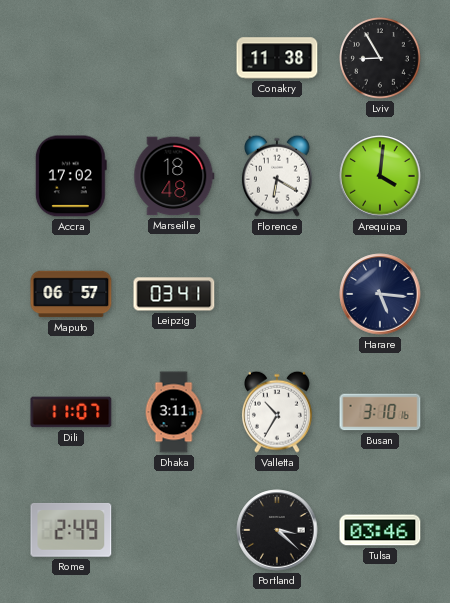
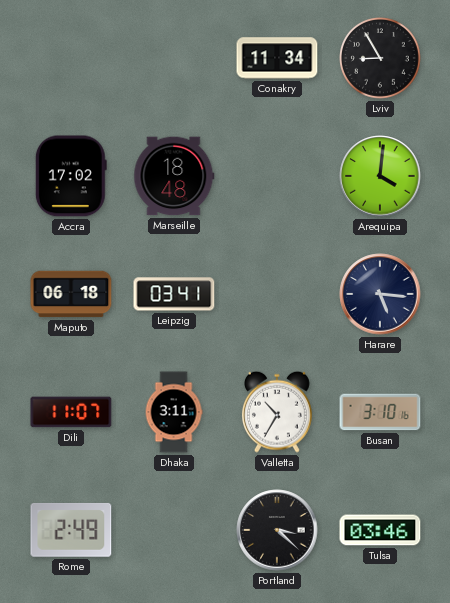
Conakry: 11:38 -> 11:34
Florence: 6:20 -> none
Maputo: 06:57 -> 06:18
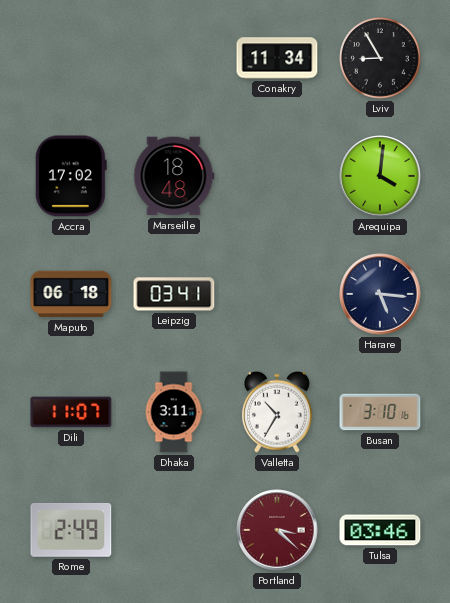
Portland dial: black -> burgundy
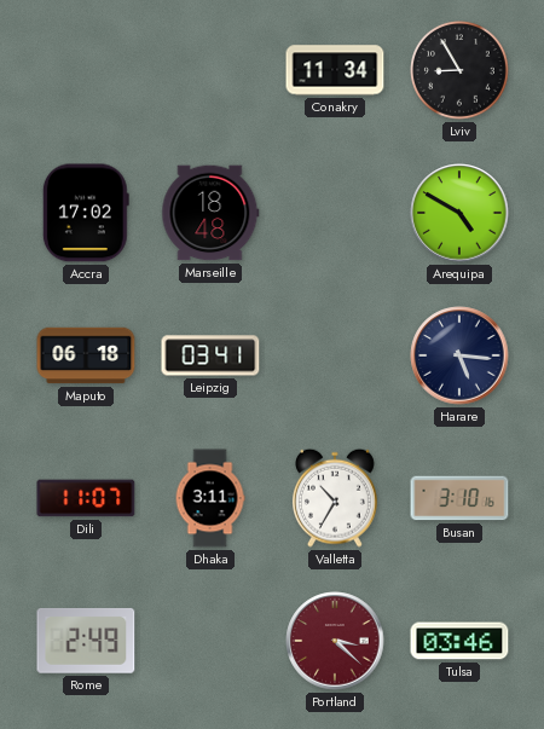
Arequipa: 4:01 -> 4:50
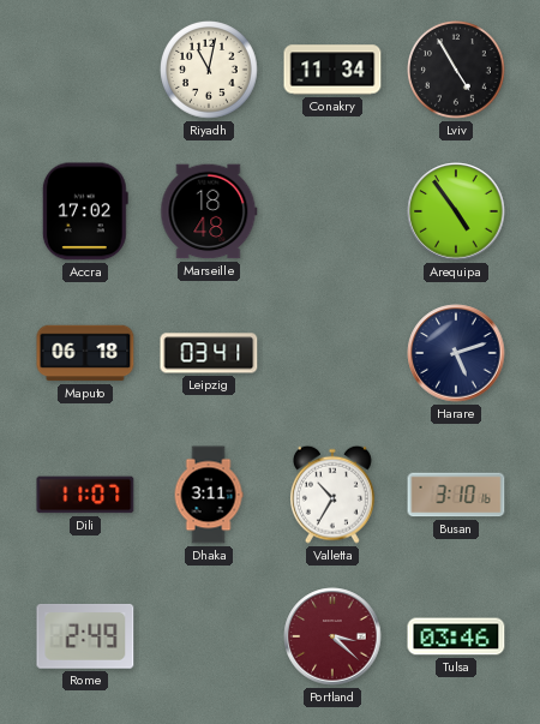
Riyadh: none -> 11:02
Lviv: 8:55 -> 4:55
Arequipa: 4:50 -> 4:54
Harare: 5:16 -> 5:12
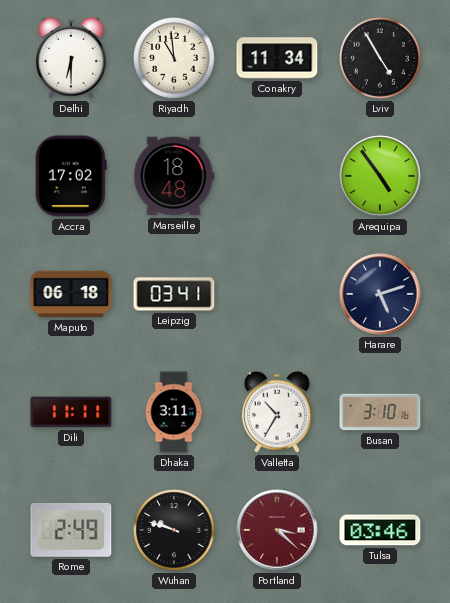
Delhi: none -> 6:30
Riyadh: 11:02 -> 10:59
Dili: 11:07 -> 11:11
Wuhan: none -> 9:48
